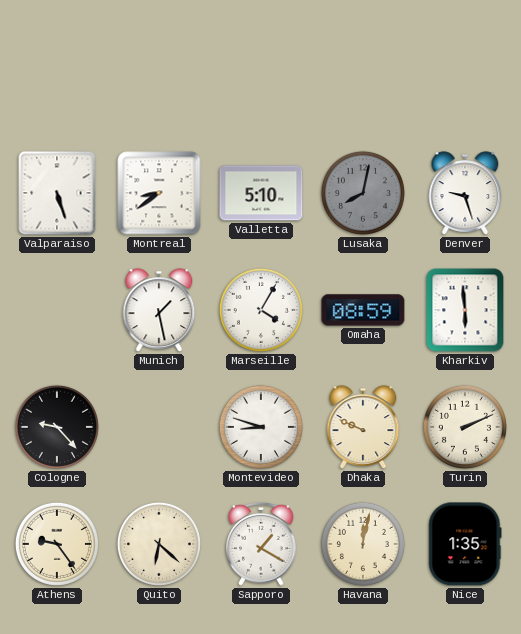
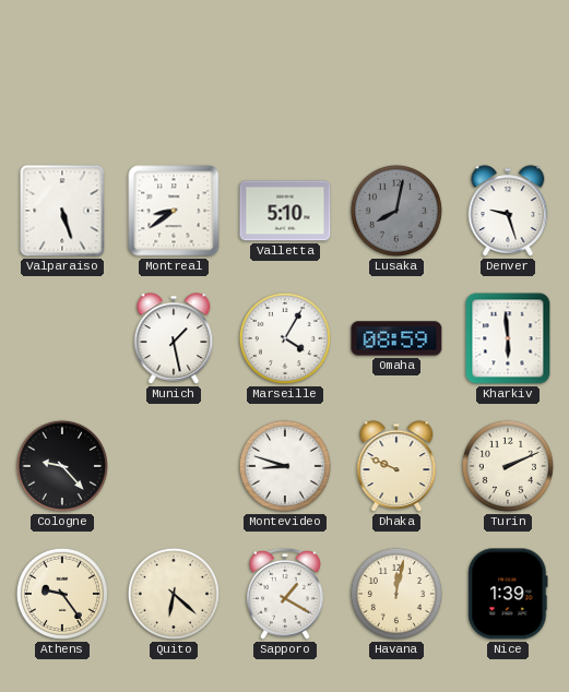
Nice: 1:35 -> 1:39
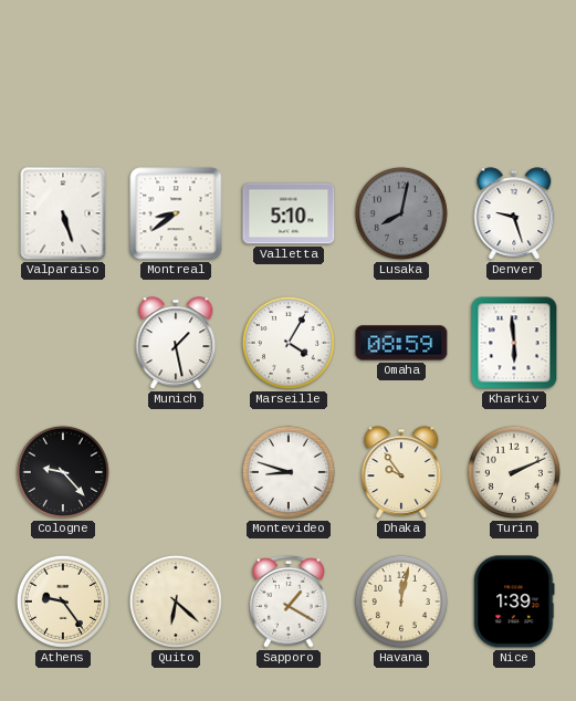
Dhaka: 9:49 -> 9:54
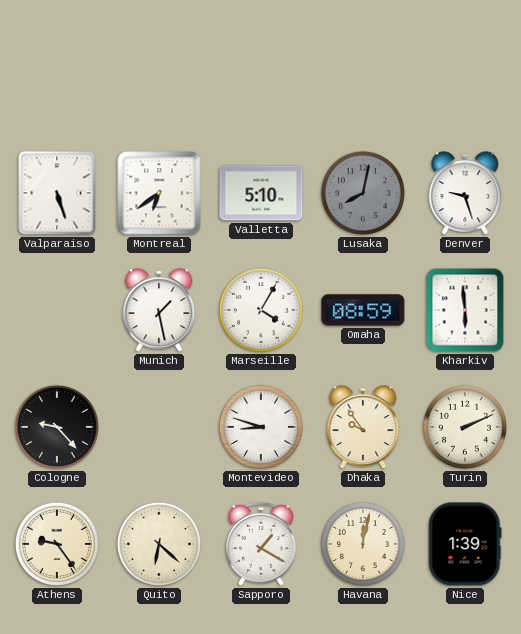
Montreal: 8:39 -> 6:39
